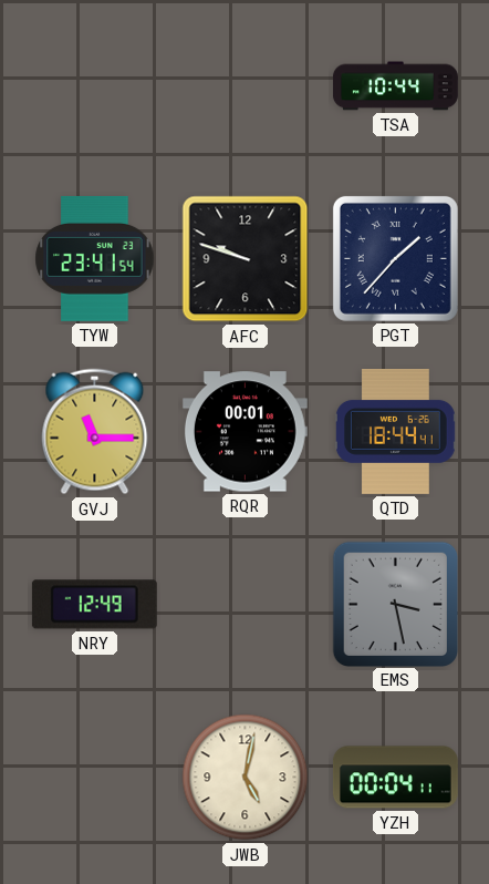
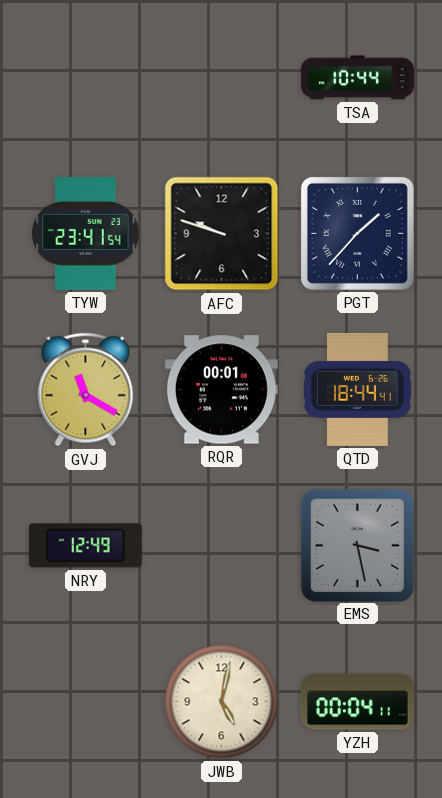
GVJ: 11:15 -> 11:20
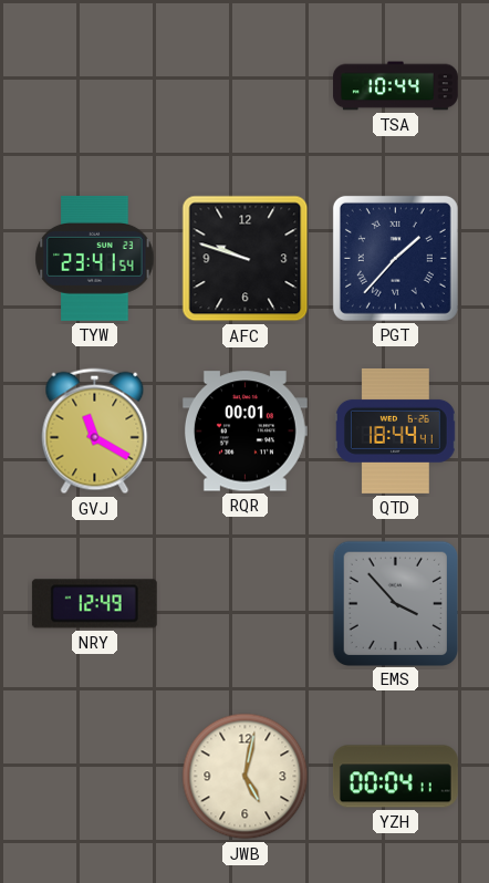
EMS: 3:28 -> 3:53
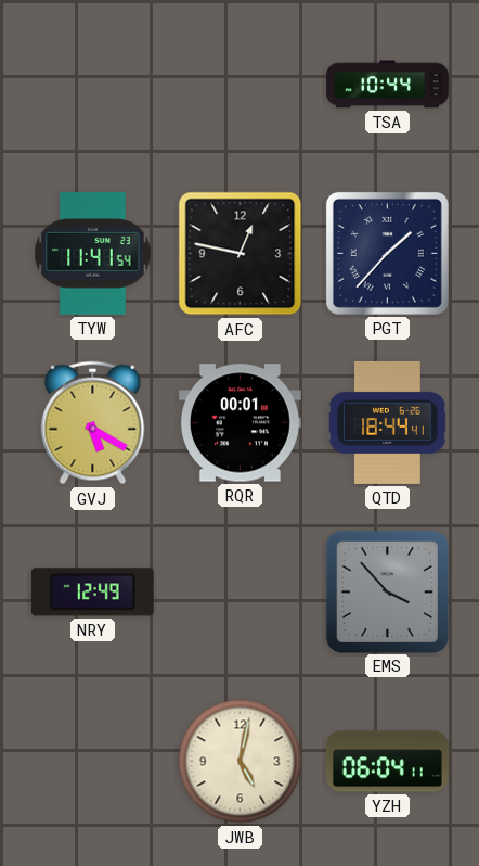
TYW: 23:41 -> 11:41
AFC: 9:48 -> 12:47
GVJ: 11:20 -> 5:20
YZH: 00:04 -> 06:04
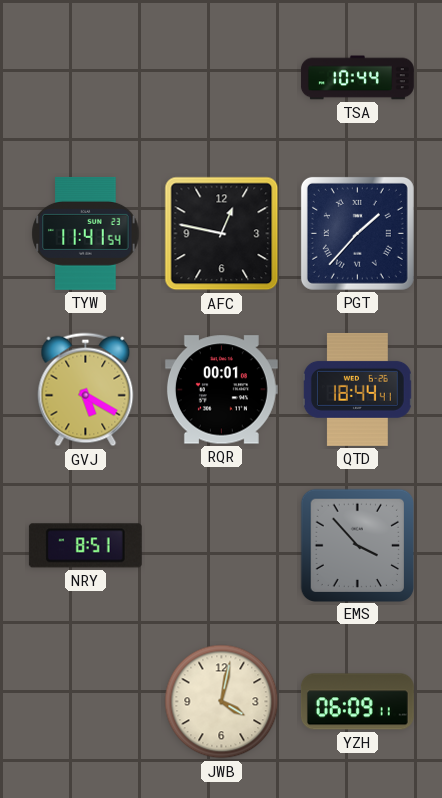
NRY: 12:49 -> 8:51
JWB: 5:02 -> 4:02
YZH: 06:04 -> 06:09
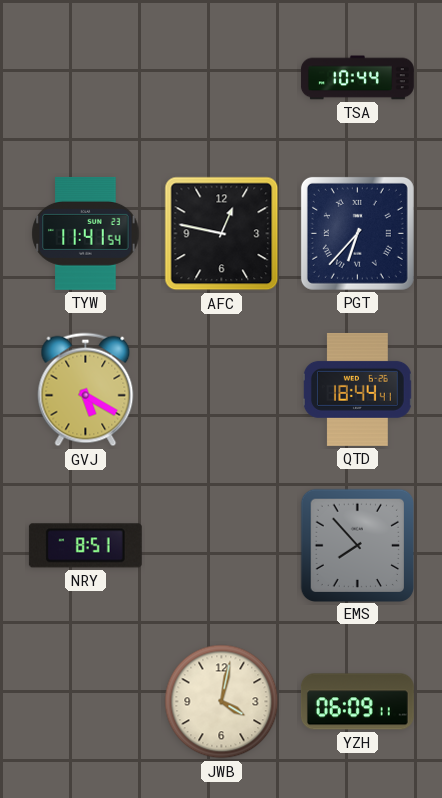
PGT: 1:37 -> 6:37
RQR: 00:01 -> none
EMS: 3:53 -> 7:53
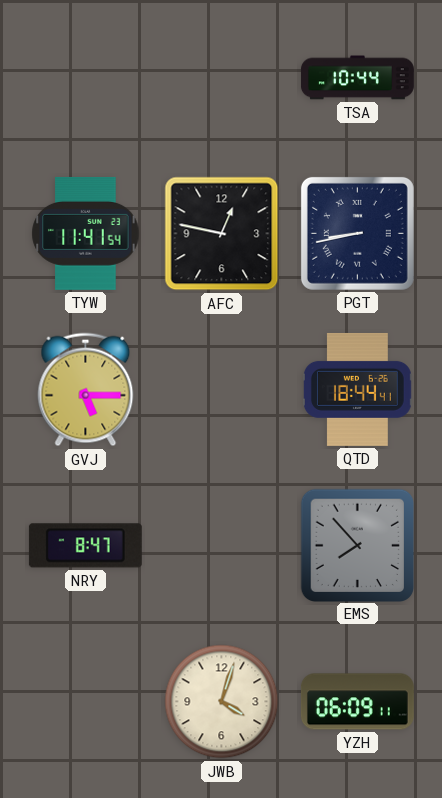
PGT: 6:37 -> 8:43
GVJ: 5:20 -> 5:15
NRY: 8:51 -> 8:47
JWB: 4:02 -> 4:03
